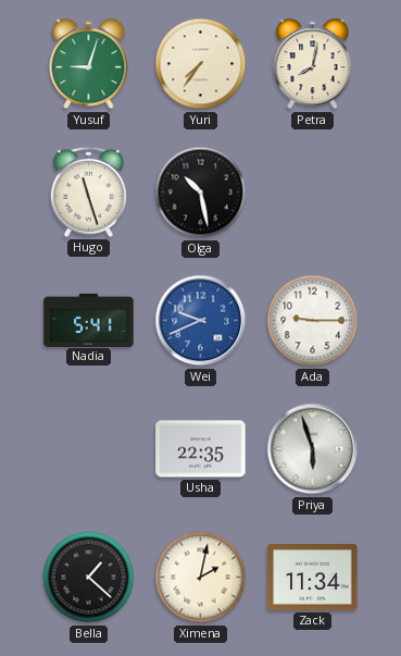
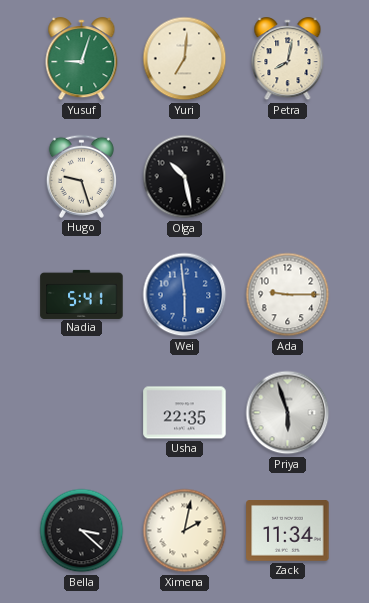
Yuri: 7:36 -> 7:01
Hugo: 11:27 -> 9:27
Wei: 9:41 -> 5:59
Bella: 1:22 -> 3:22
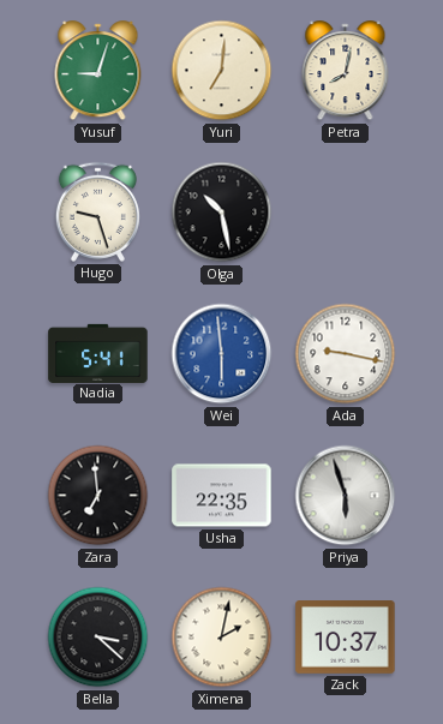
Ada: 9:15 -> 9:17
Zara: none -> 6:59
Zack: 11:34 -> 10:37
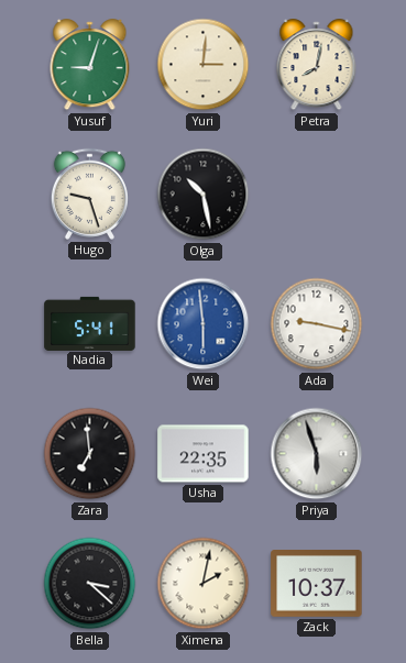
Yuri: 7:01 -> 3:01
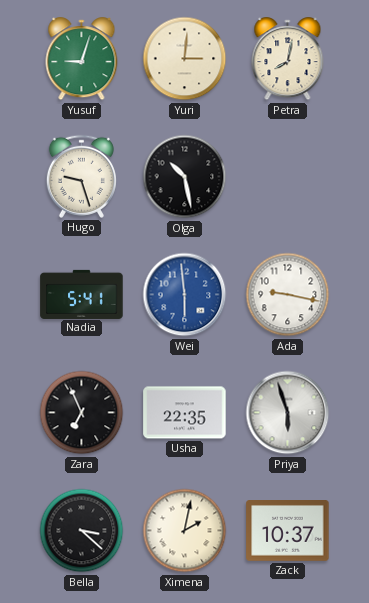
Zara: 6:59 -> 6:56
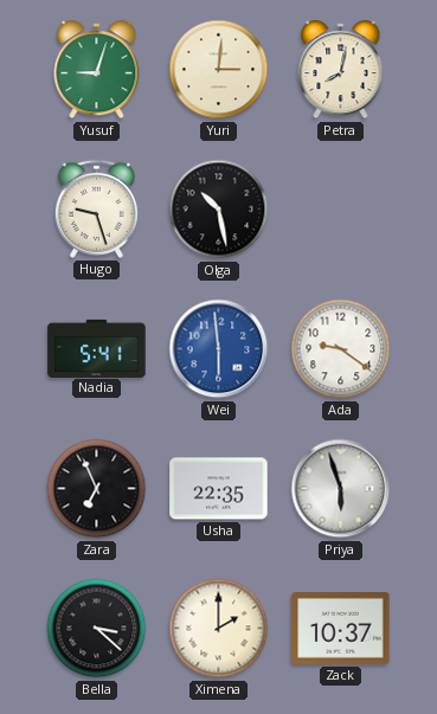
Ada: 9:17 -> 9:21
Ximena: 2:02 -> 2:00
